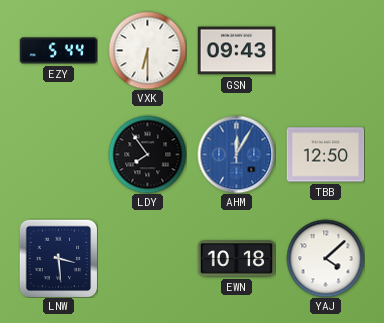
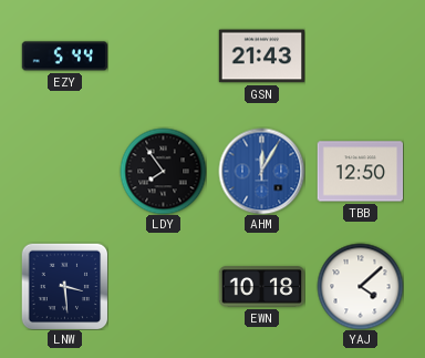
VXK: 6:30 -> none
GSN: 09:43 -> 21:43
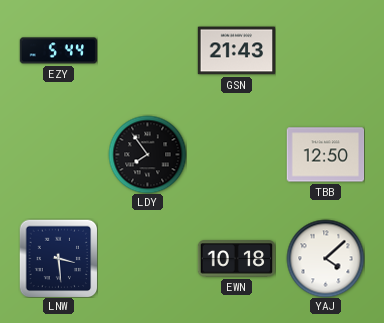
AHM: 12:05 -> none
